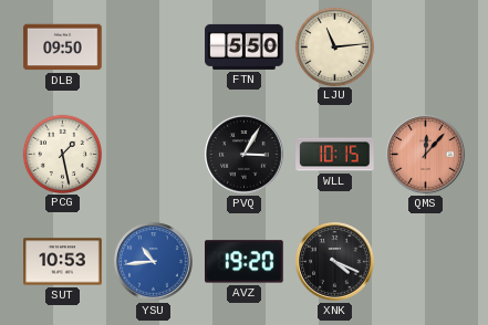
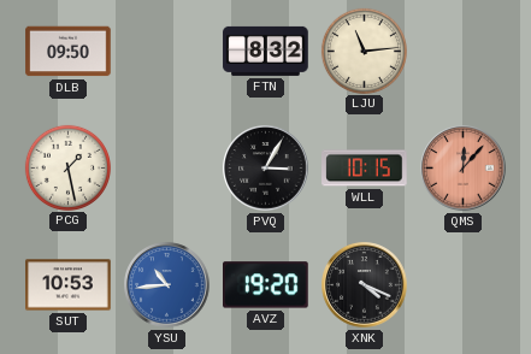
FTN: 5:50 -> 8:32
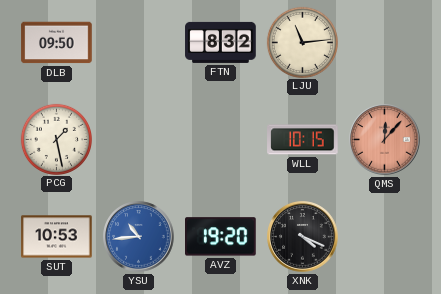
PVQ: 3:05 -> none
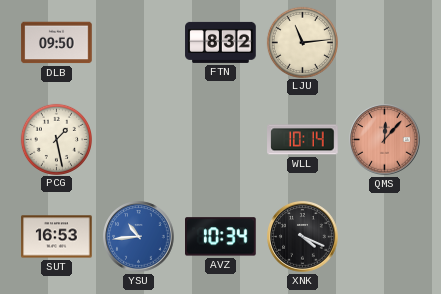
WLL: 10:15 -> 10:14
SUT: 10:53 -> 16:53
AVZ: 19:20 -> 10:34
